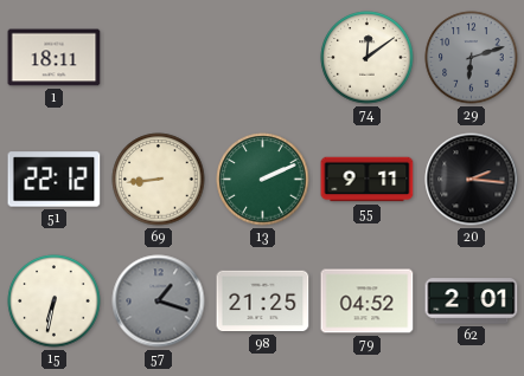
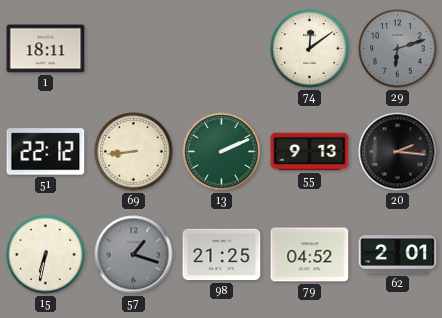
55: 9:11 -> 9:13
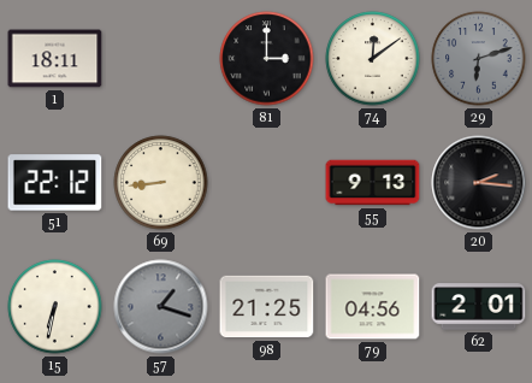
81: none -> 3:00
13: 2:11 -> none
79: 04:52 -> 04:56
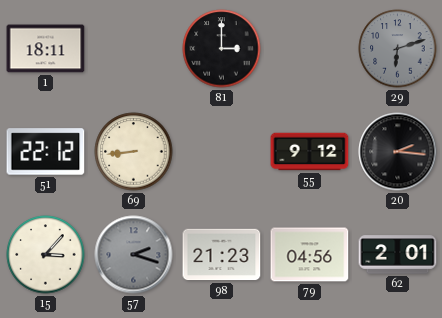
74: 12:09 -> none
55: 9:13 -> 9:12
15: 6:32 -> 3:07
57: 1:18 -> 2:18
98: 21:25 -> 21:23
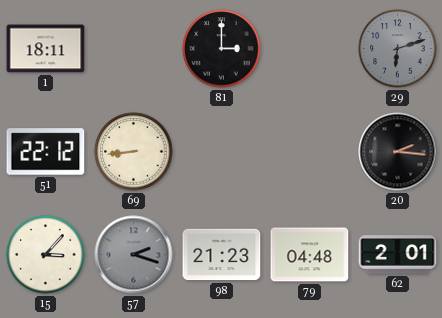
55: 9:12 -> none
79: 04:56 -> 04:48
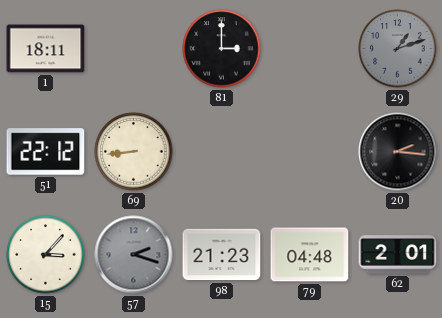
29: 6:12 -> 1:12
